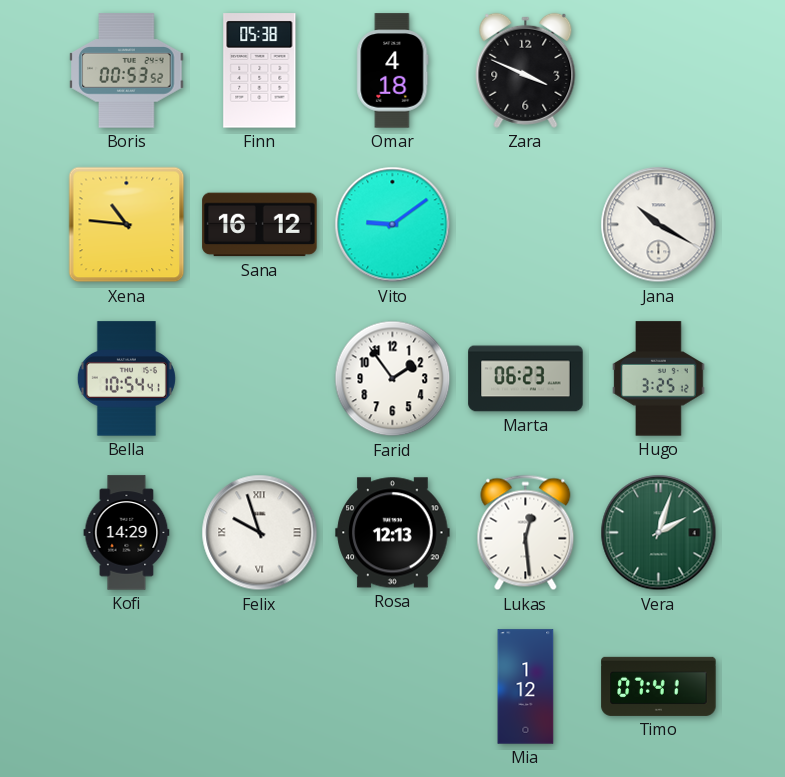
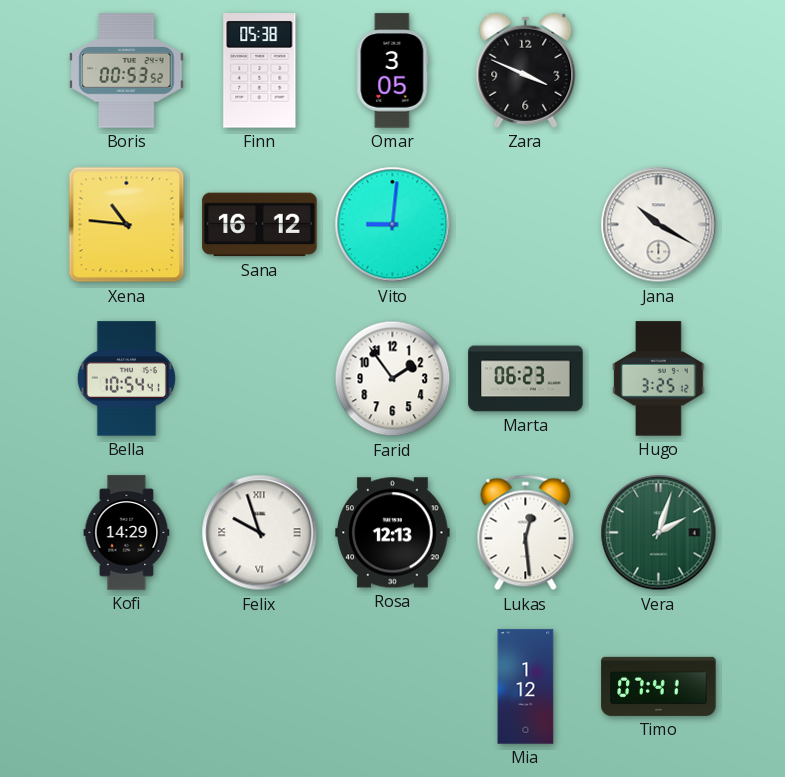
Omar: 4:18 -> 3:05
Vito: 9:09 -> 9:01
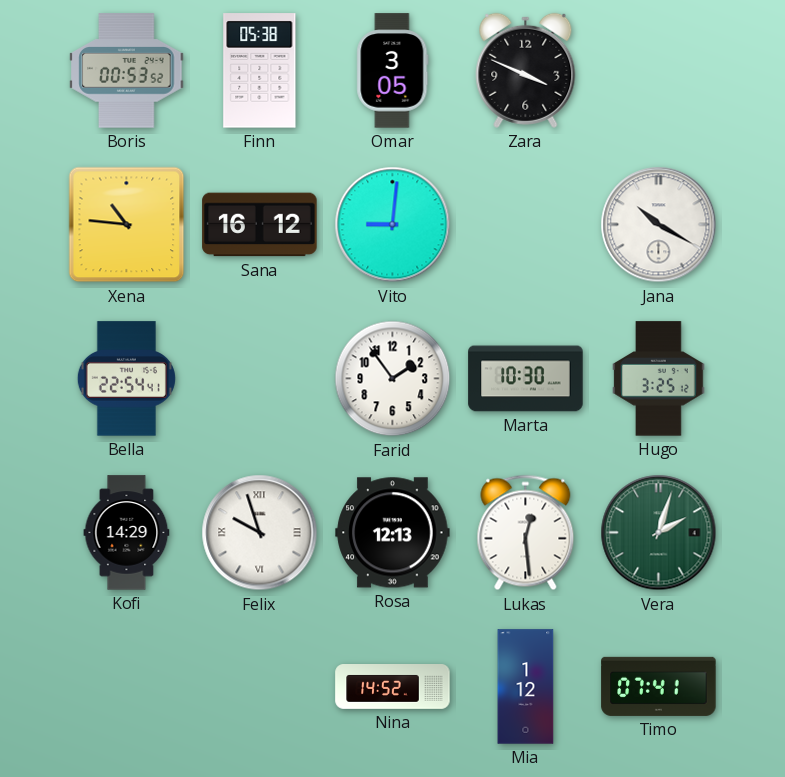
Bella: 10:54 -> 22:54
Marta: 06:23 -> 10:30
Nina: none -> 14:52
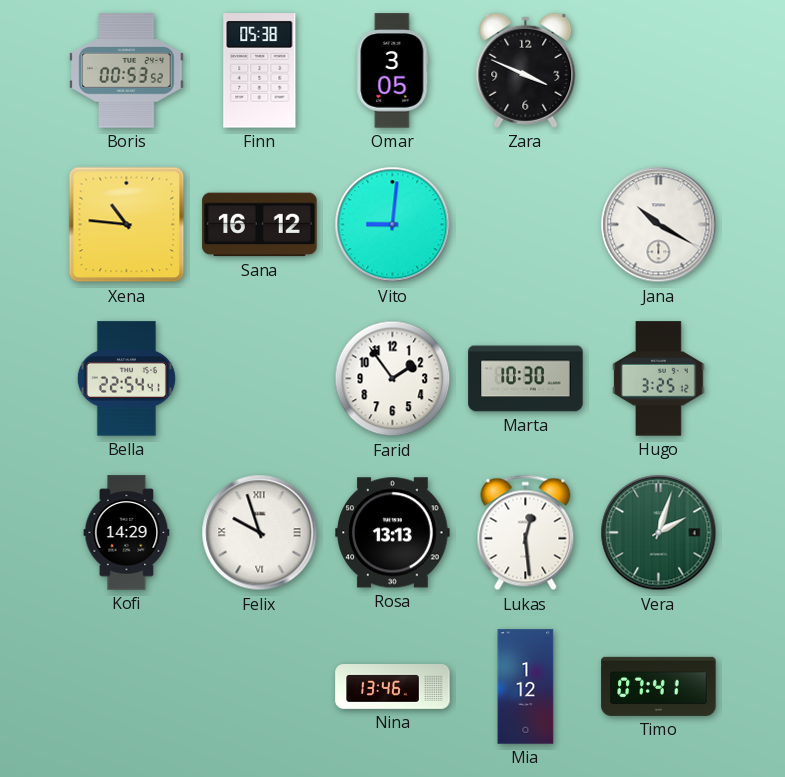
Rosa: 12:13 -> 13:13
Nina: 14:52 -> 13:46
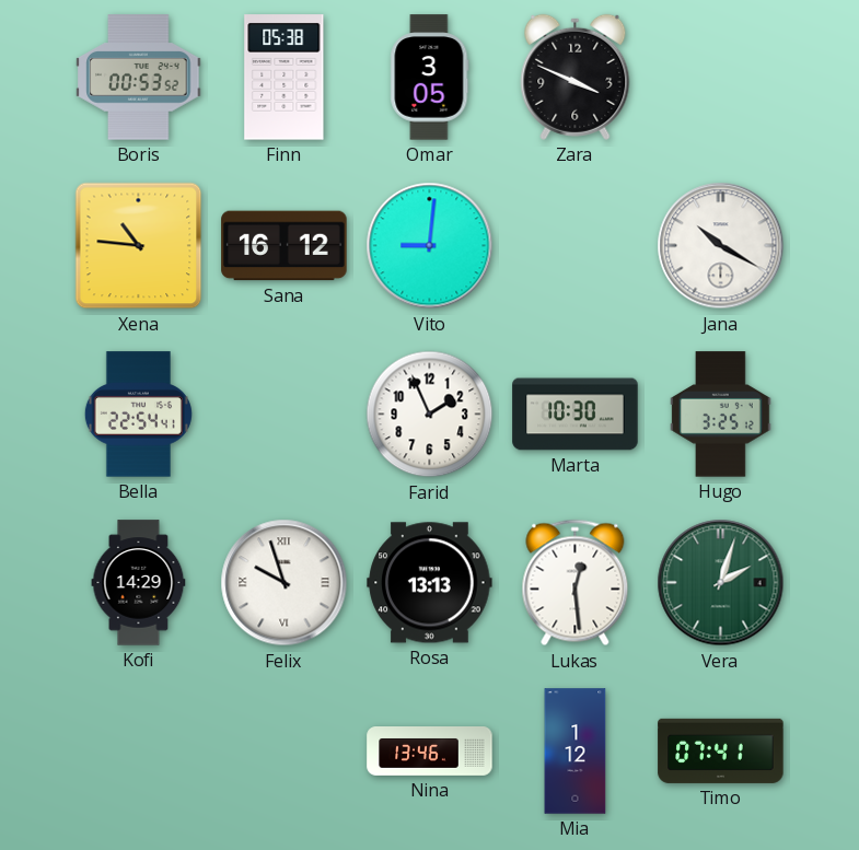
Farid: 1:54 -> 1:56
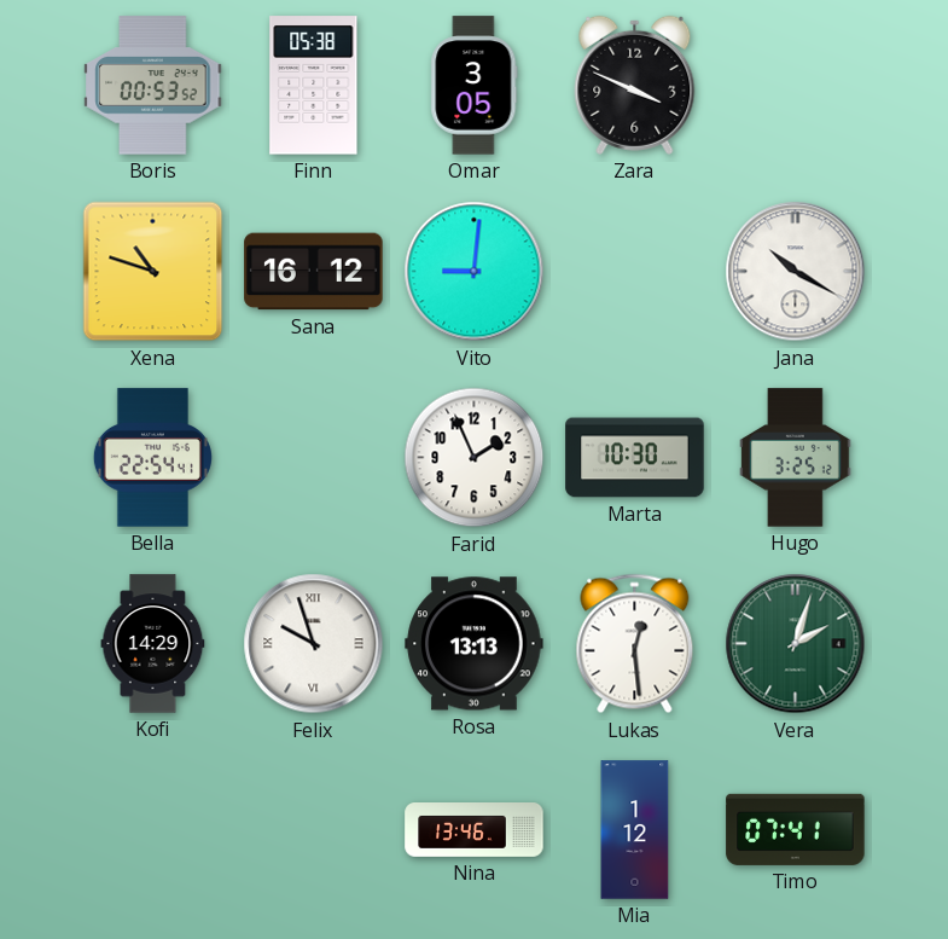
Xena: 10:46 -> 10:48
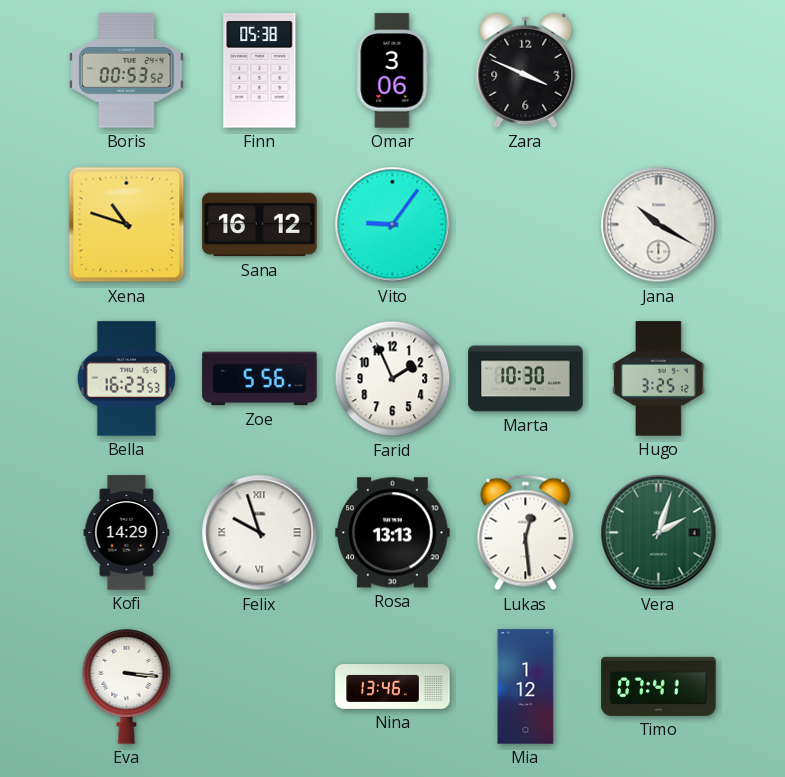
Omar: 3:05 -> 3:06
Vito: 9:01 -> 9:06
Bella: 22:54 -> 16:23
Zoe: none -> 5:56
Eva: none -> 3:16
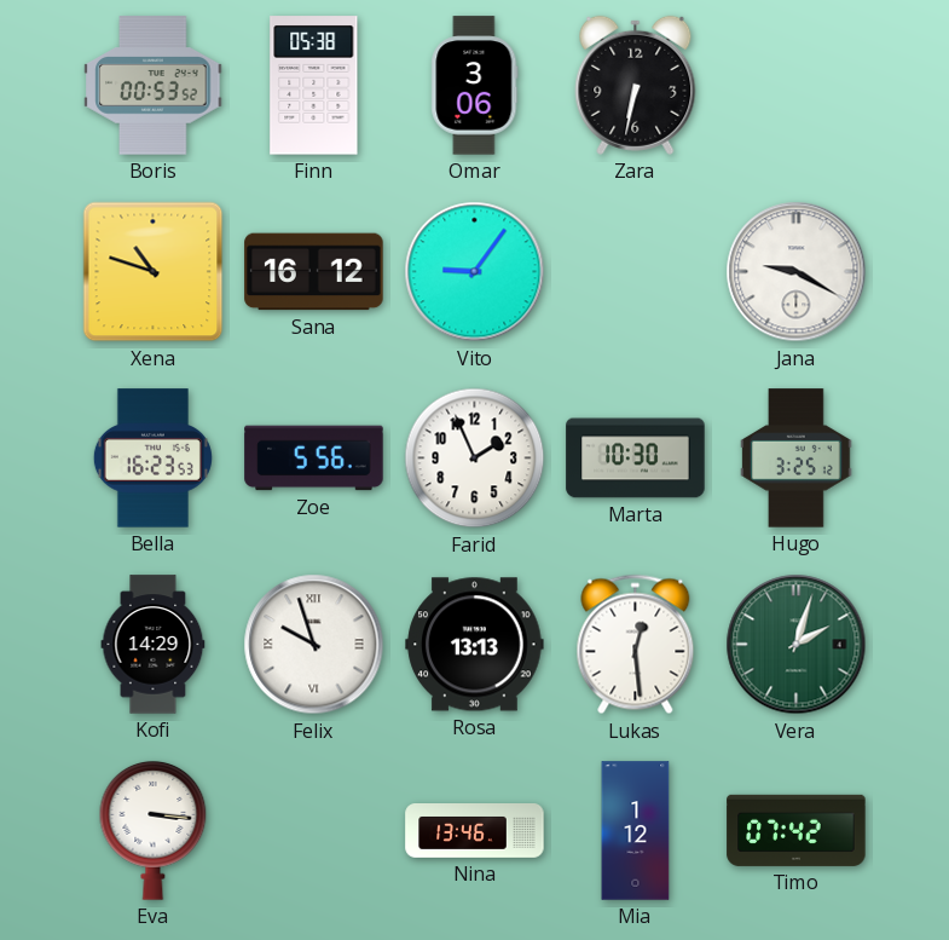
Zara: 3:49 -> 6:32
Jana: 10:20 -> 9:20
Timo: 07:41 -> 07:42
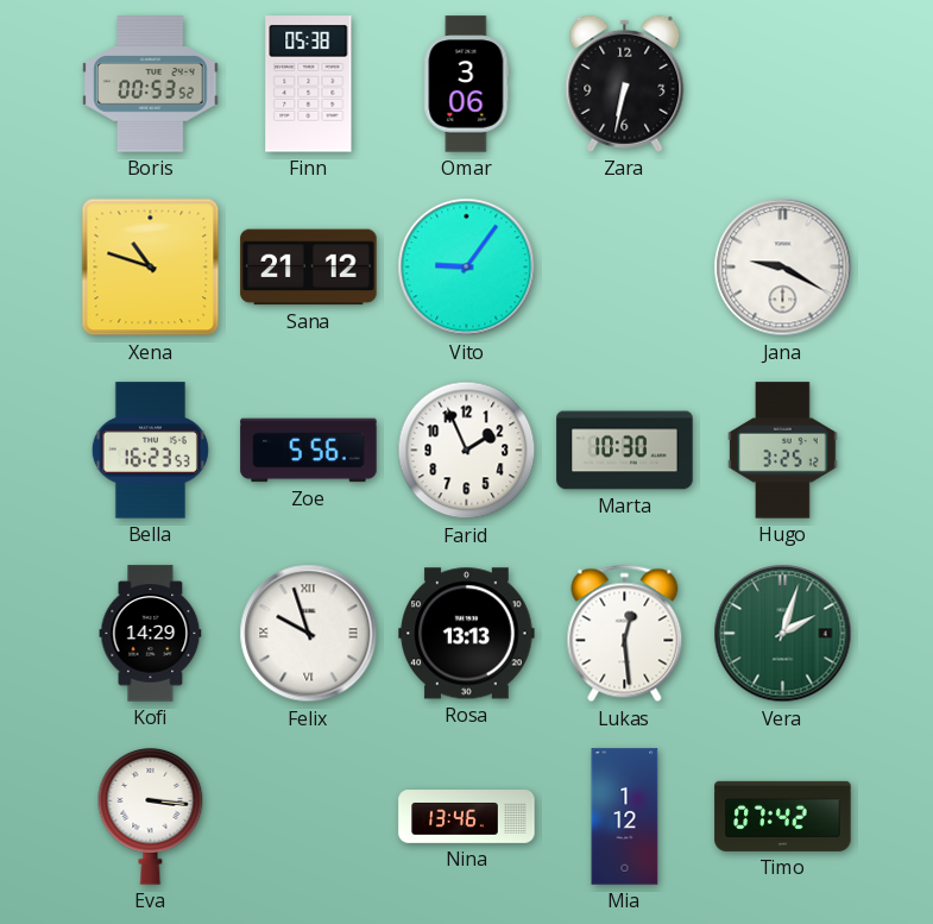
Sana: 16:12 -> 21:12
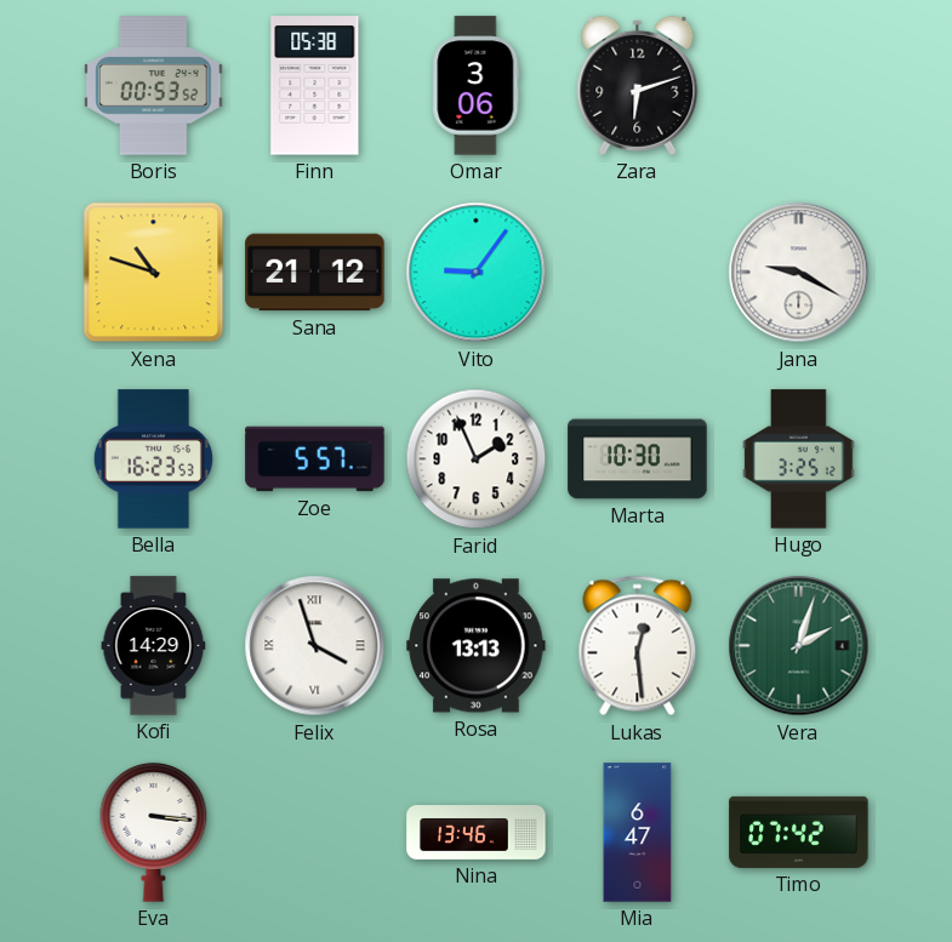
Zara: 6:32 -> 6:12
Zoe: 5:56 -> 5:57
Felix: 9:57 -> 3:57
Mia: 1:12 -> 6:47
